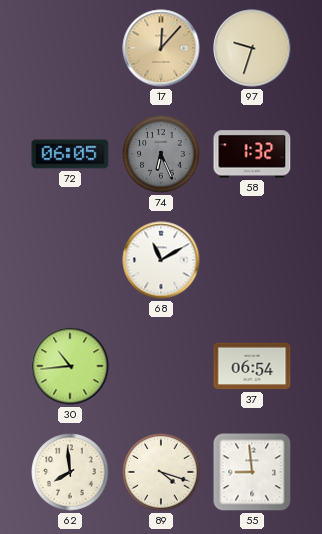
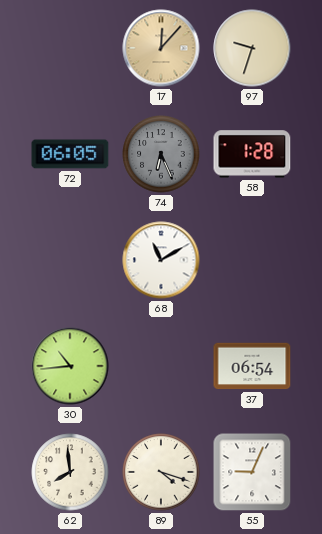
58: 1:32 -> 1:28
55: 8:59 -> 9:04
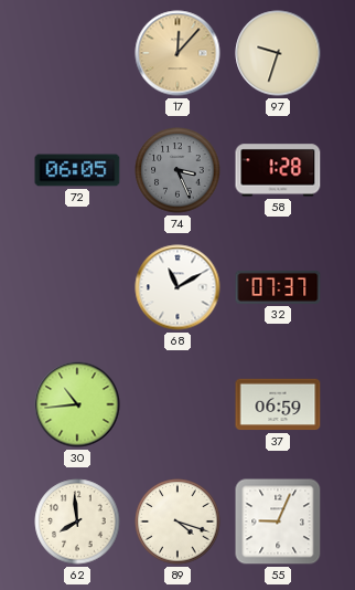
74: 6:26 -> 3:26
32: none -> 07:37
37: 06:54 -> 06:59
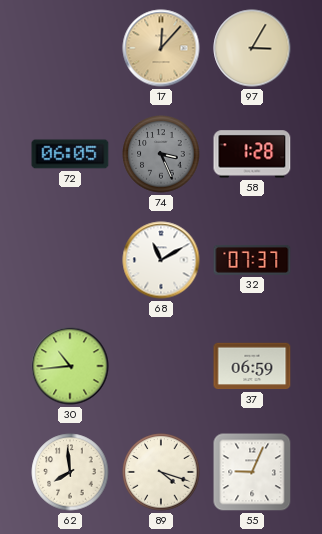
97: 9:33 -> 3:05
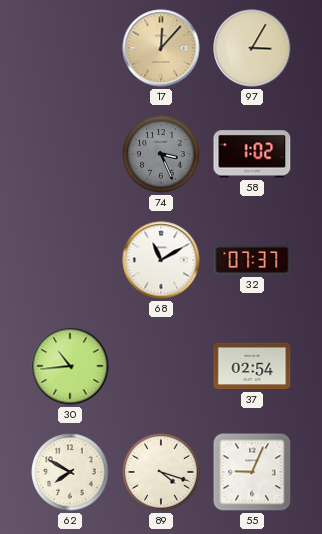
72: 06:05 -> none
58: 1:28 -> 1:02
37: 06:59 -> 02:54
62: 7:59 -> 7:50
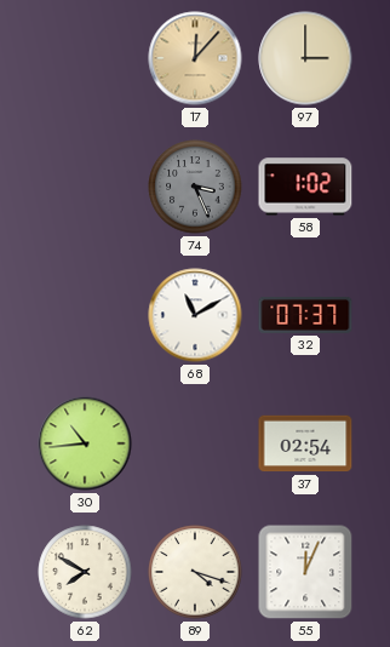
97: 3:05 -> 3:00
55: 9:04 -> 12:04
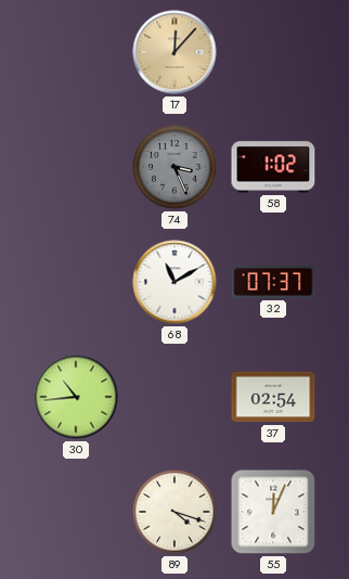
97: 3:00 -> none
62: 7:50 -> none
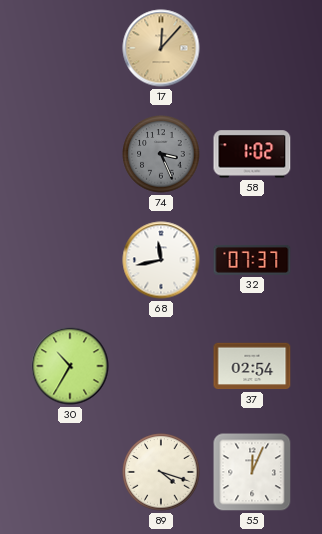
68: 11:10 -> 11:43
30: 10:44 -> 10:35
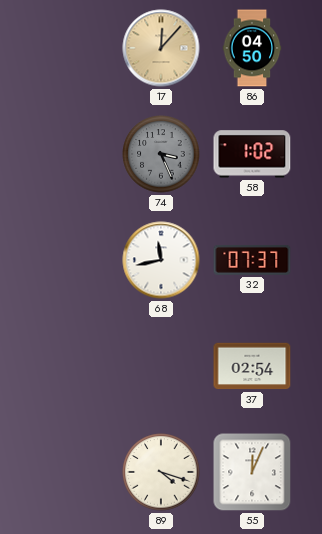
86: none -> 04:50
30: 10:35 -> none
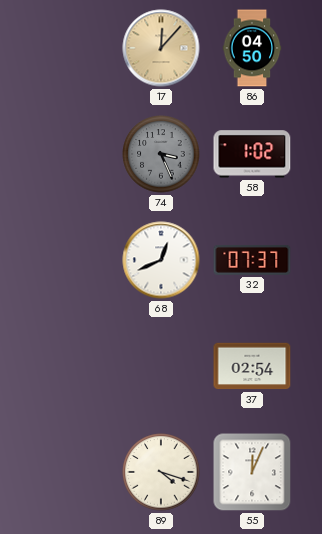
68: 11:43 -> 12:41
